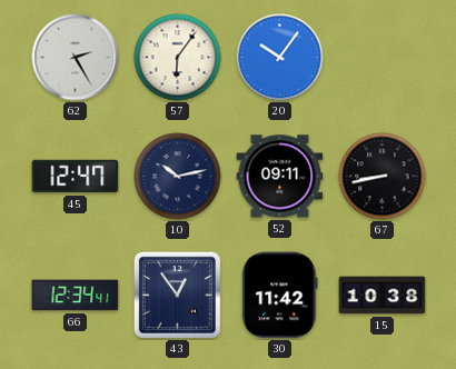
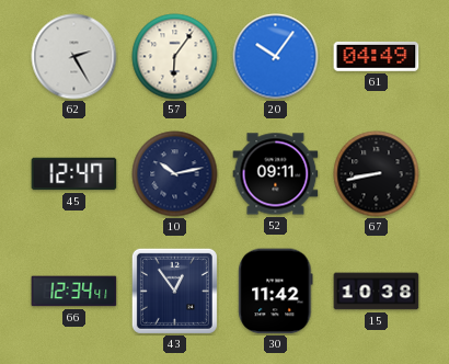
61: none -> 04:49
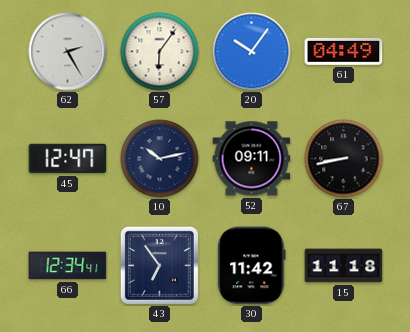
43: 12:54 -> 6:54
15: 10:38 -> 11:18
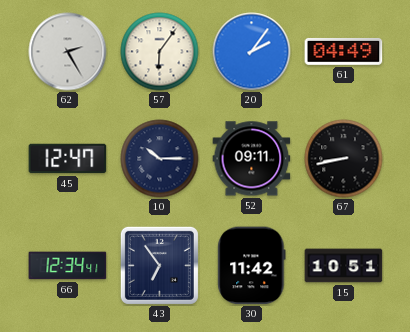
20: 10:06 -> 2:06
10: 10:13 -> 10:15
15: 11:18 -> 10:51
